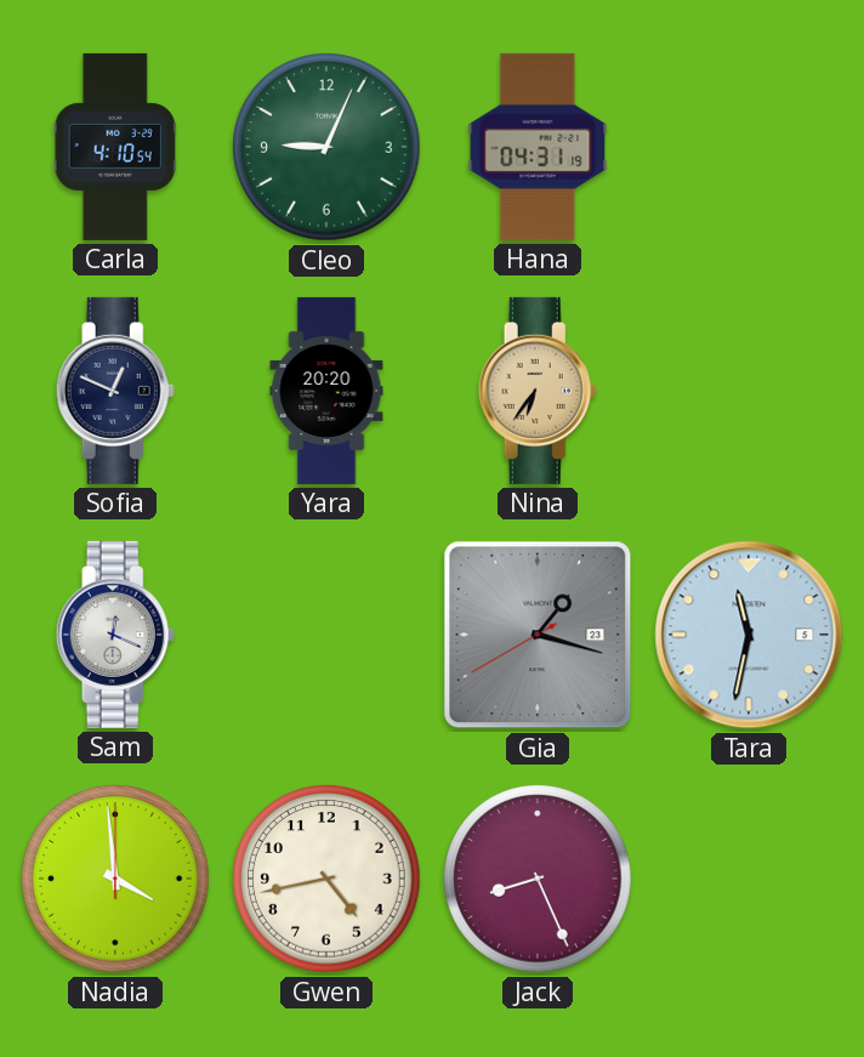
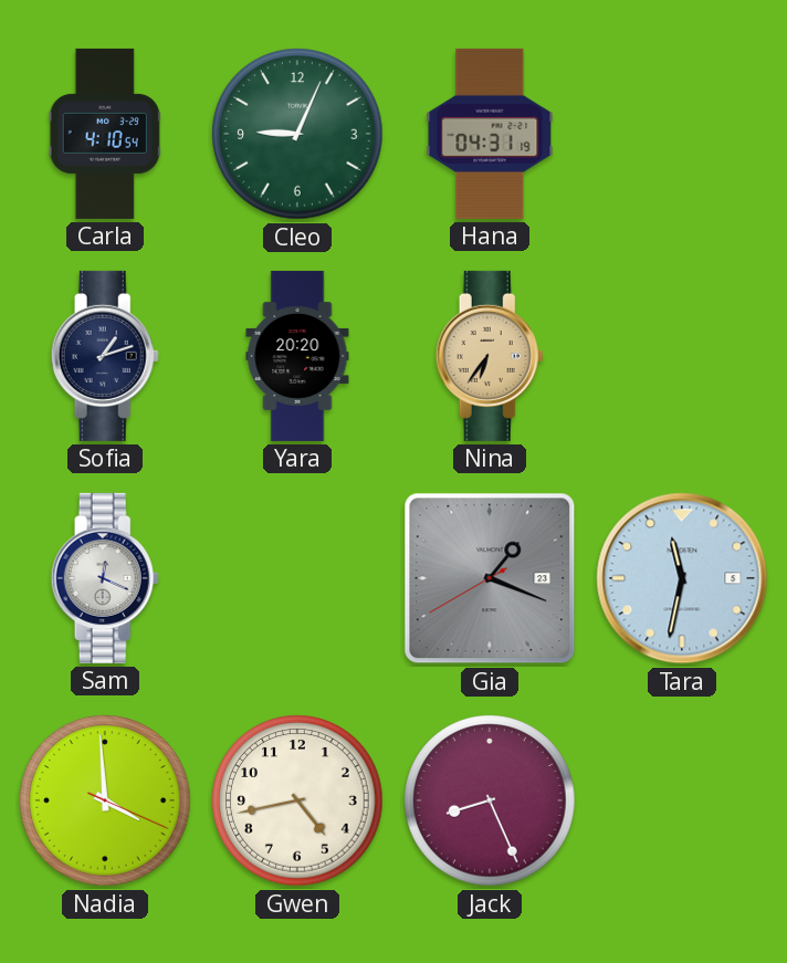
Sofia: 12:49 -> 1:12
Gia: 1:17 -> 1:18
Nadia: 3:59:00 -> 3:59:19
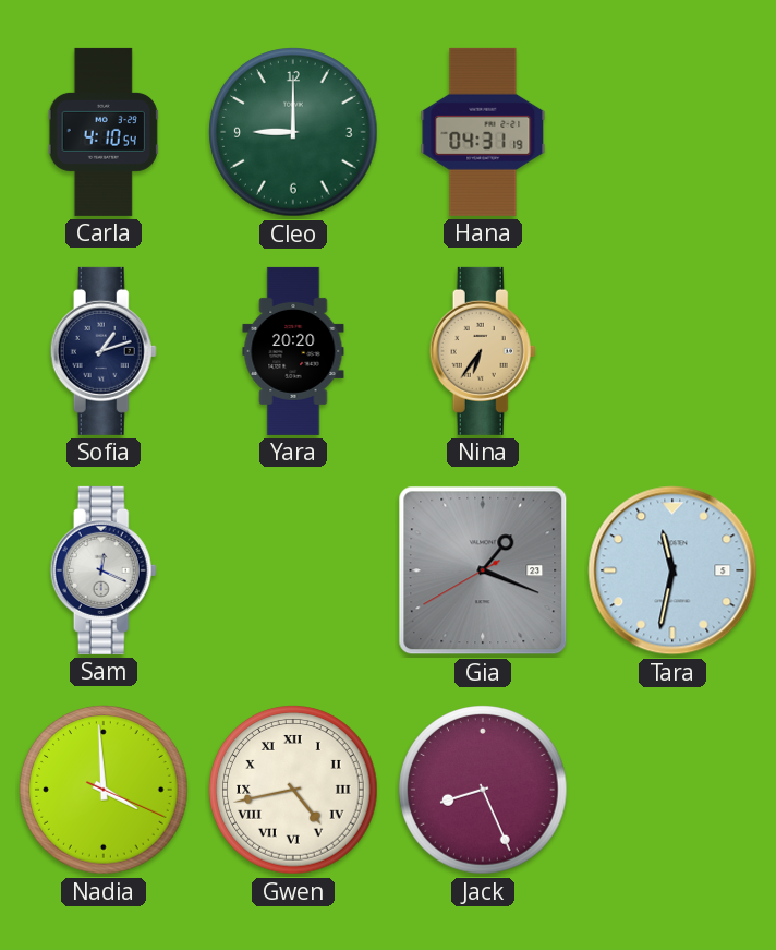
Cleo: 9:04 -> 9:00
Gwen numerals: Arabic -> Roman
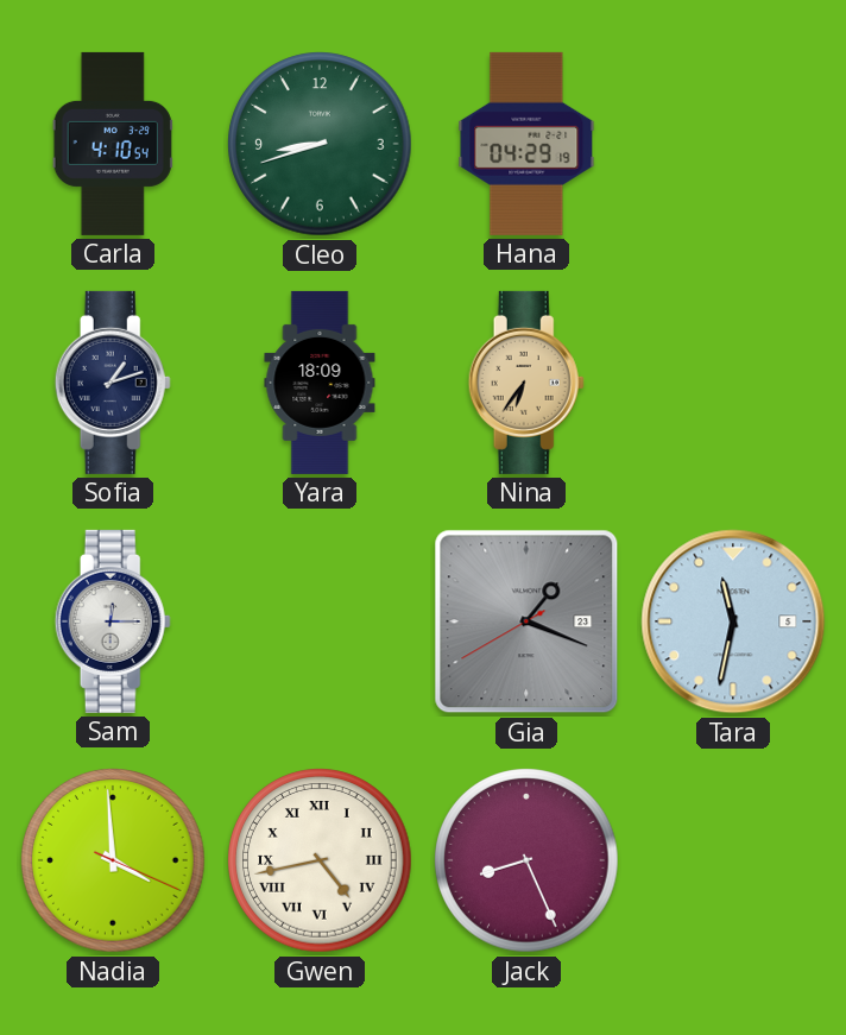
Cleo: 9:00 -> 8:42
Hana: 04:31 -> 04:29
Yara: 20:20 -> 18:09
Sam: 12:19 -> 12:15
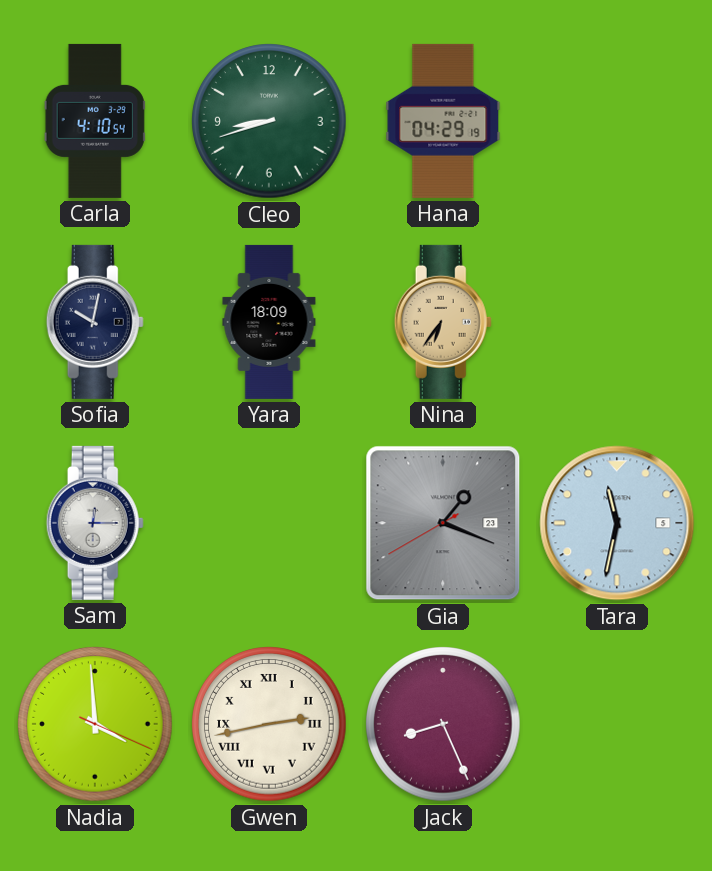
Sofia: 1:12 -> 10:02
Gwen: 4:43 -> 2:43
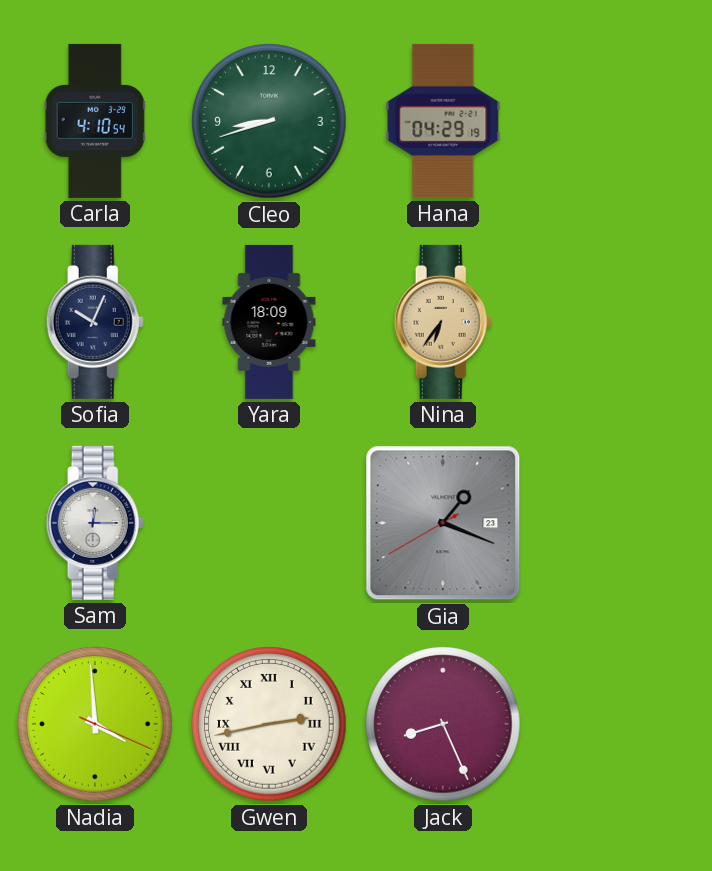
Sofia: 10:02 -> 10:04
Tara: 11:32 -> none
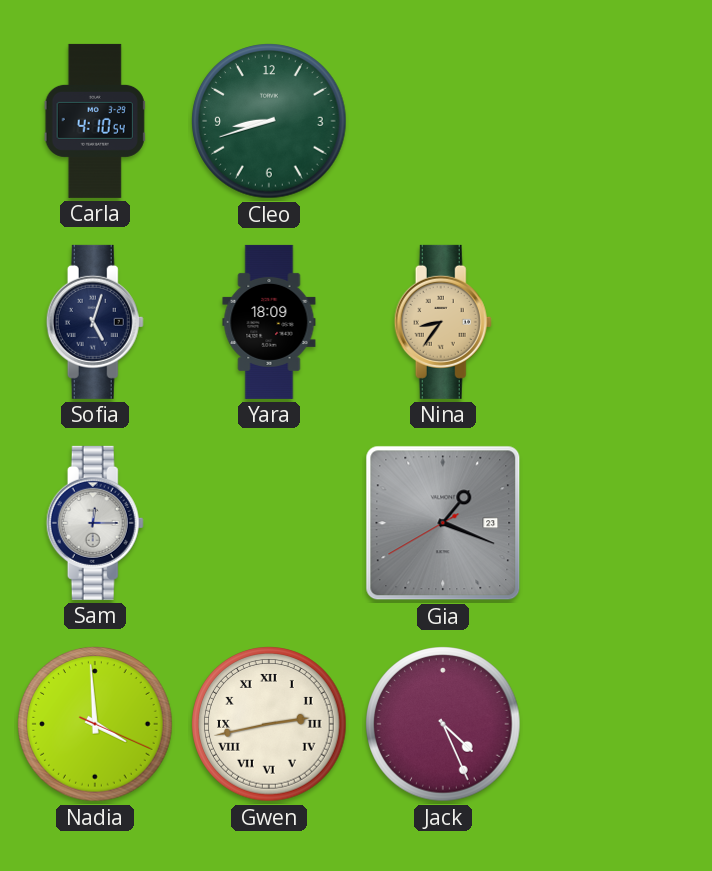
Hana: 04:29 -> none
Sofia: 10:04 -> 5:03
Nina: 6:36 -> 8:36
Jack: 8:26 -> 4:26
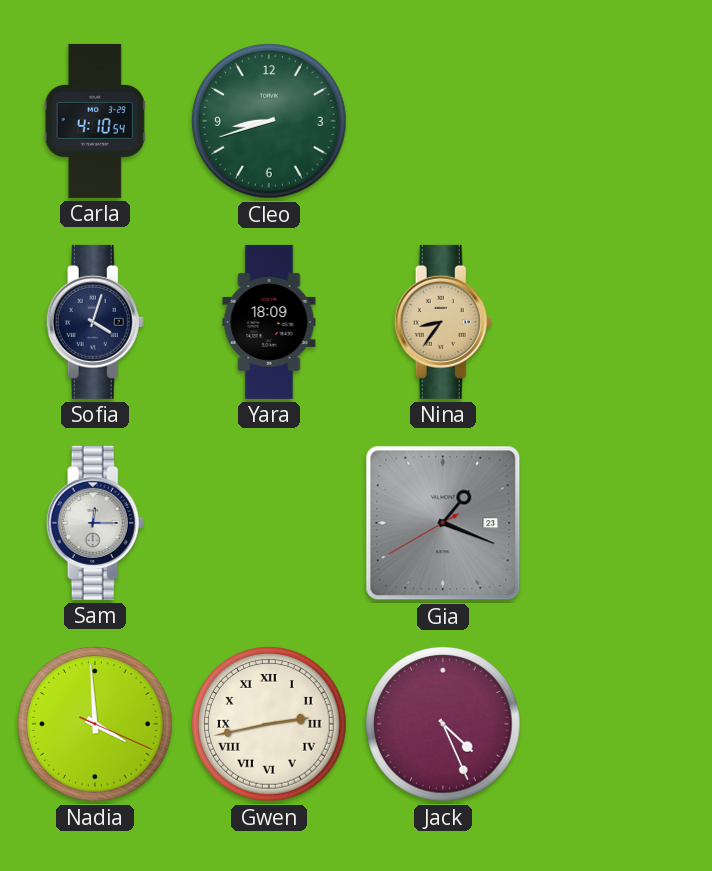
Sofia: 5:03 -> 4:03
